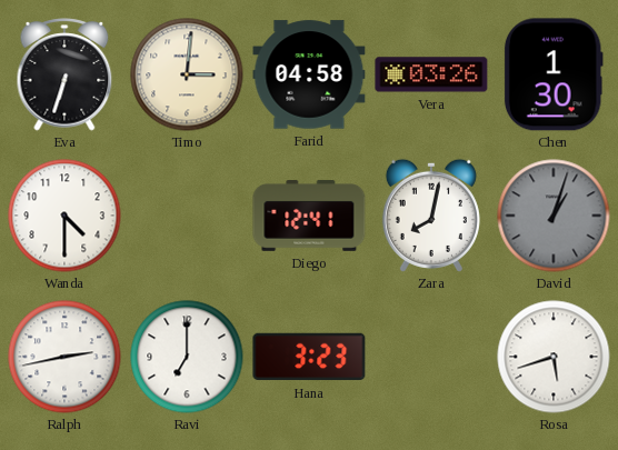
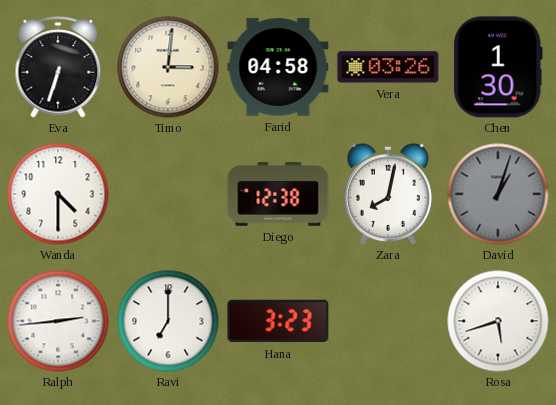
Diego: 12:41 -> 12:38
Ralph: 2:43 -> 2:44
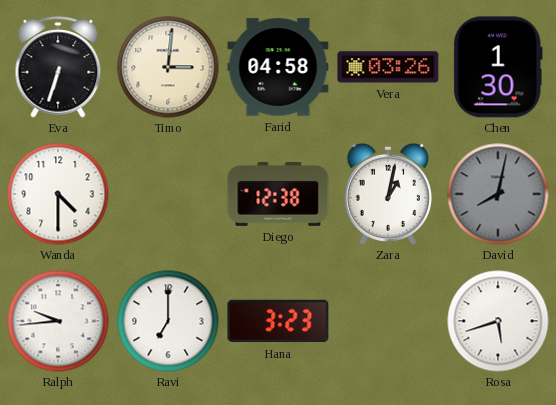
Zara: 8:02 -> 1:02
David: 1:03 -> 8:02
Ralph: 2:44 -> 9:44
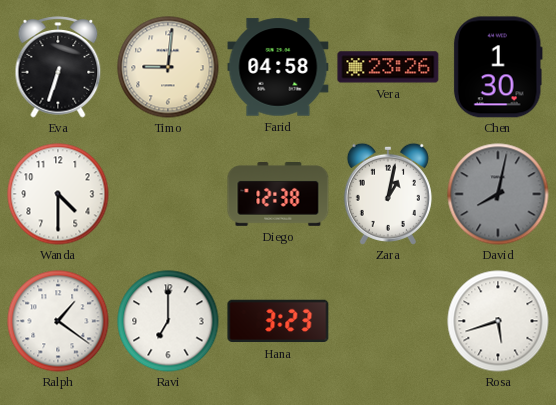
Timo: 3:01 -> 9:01
Vera: 03:26 -> 23:26
Ralph: 9:44 -> 1:21
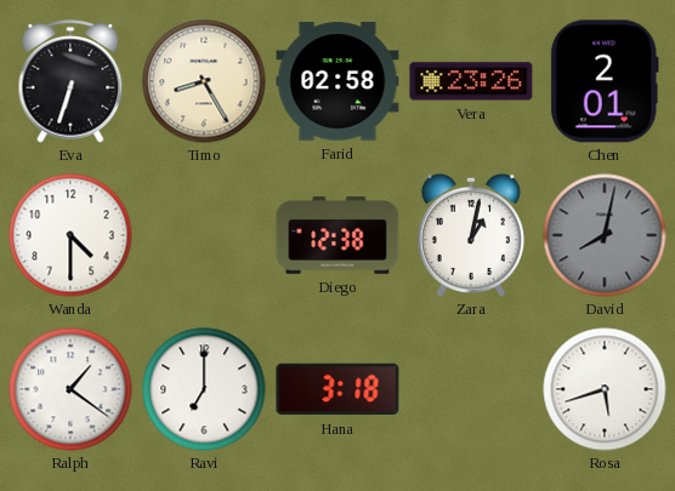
Timo: 9:01 -> 8:25
Farid: 04:58 -> 02:58
Chen: 1:30 -> 2:01
Hana: 3:23 -> 3:18
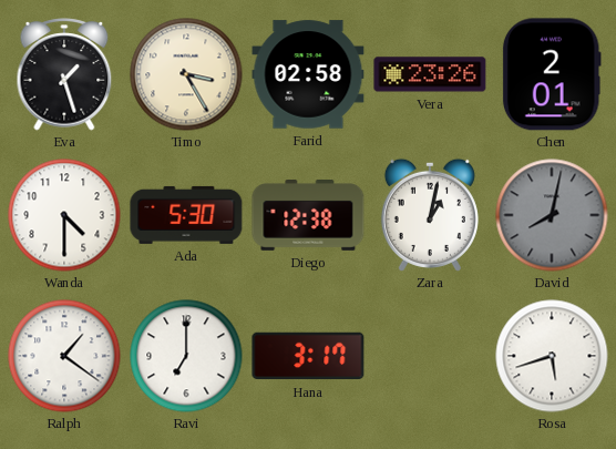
Eva: 6:33 -> 1:27
Timo: 8:25 -> 3:25
Ada: none -> 5:30
Hana: 3:18 -> 3:17
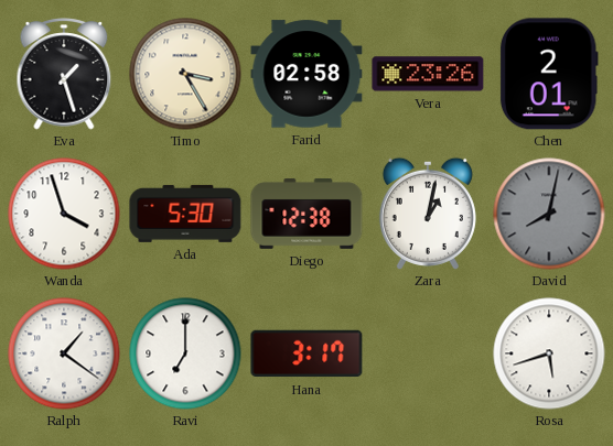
Wanda: 4:30 -> 3:57
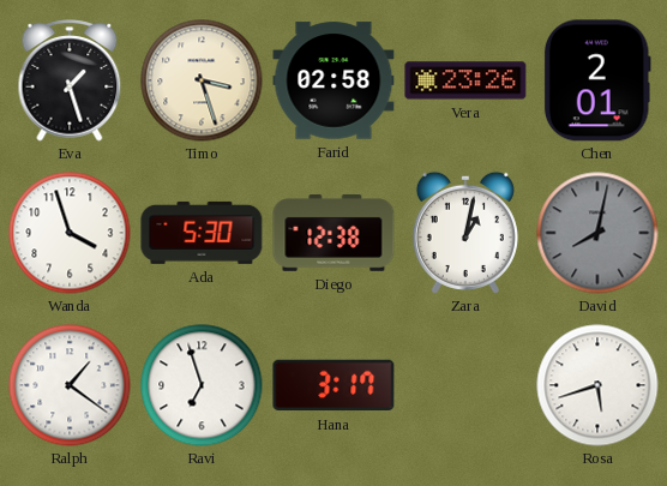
Timo: 3:25 -> 3:27
Ravi: 7:00 -> 6:57
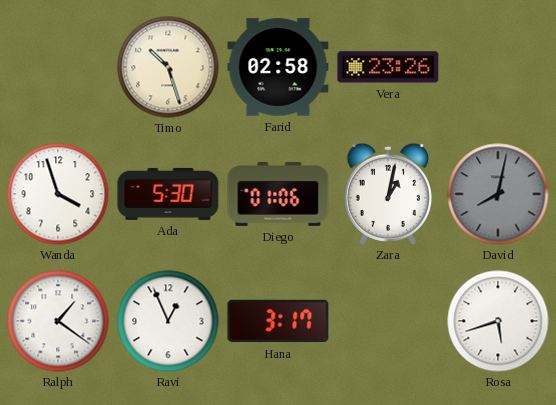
Eva: 1:27 -> none
Timo: 3:27 -> 10:27
Chen: 2:01 -> none
Diego: 12:38 -> 01:06
Ravi: 6:57 -> 12:56
